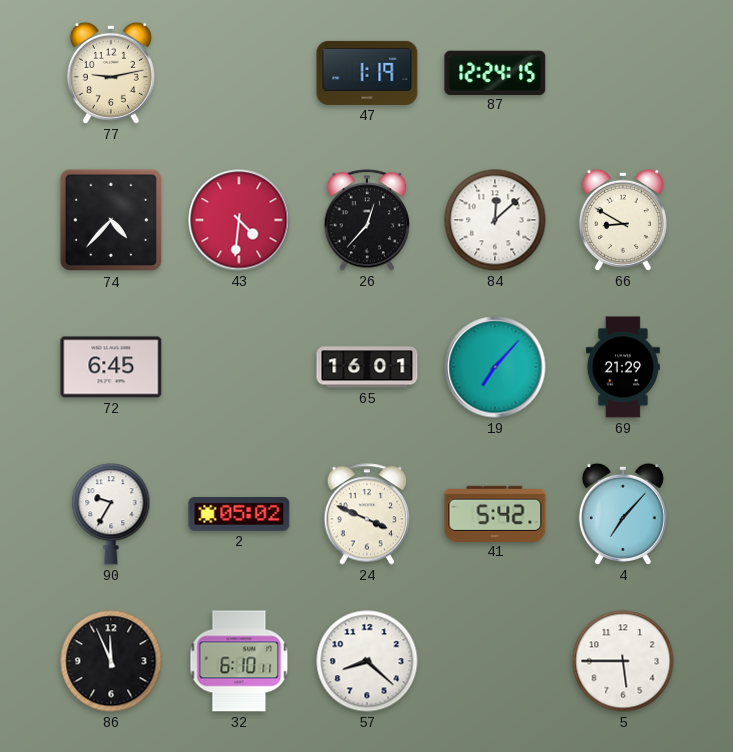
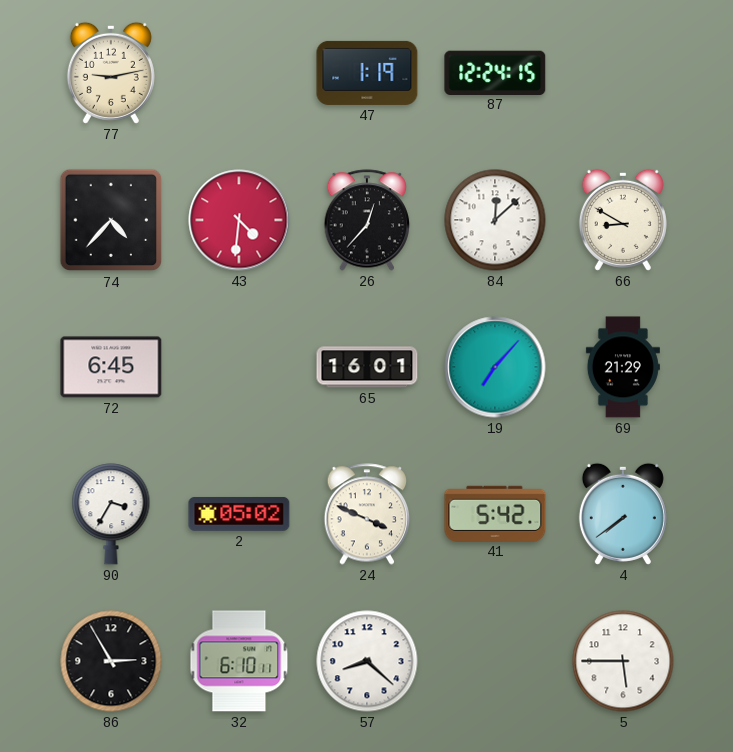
90: 9:35 -> 3:35
4: 7:07 -> 7:39
86: 11:56 -> 2:55
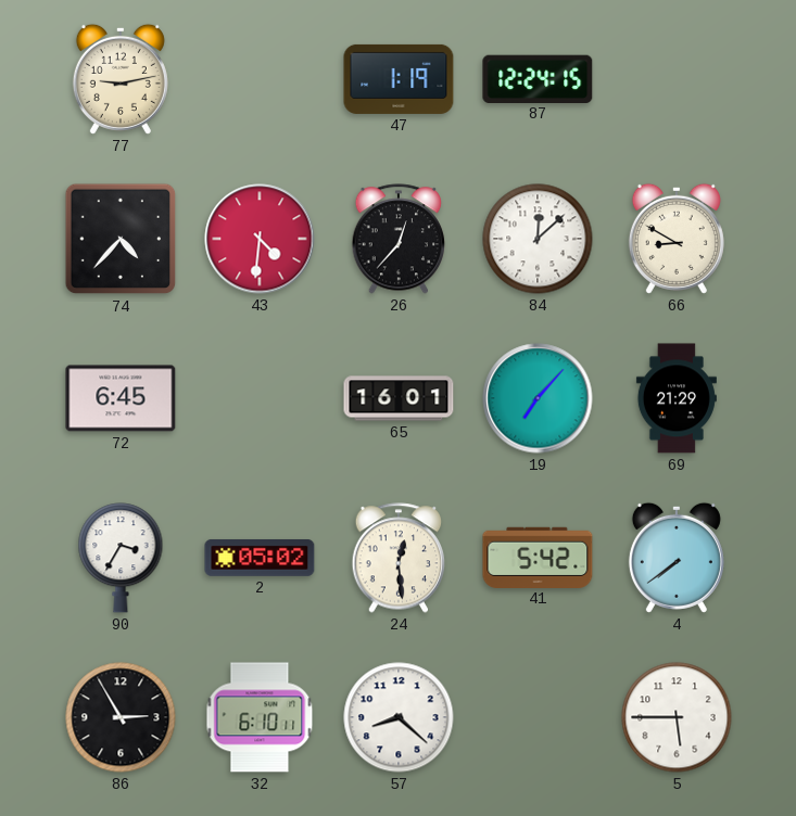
24: 3:49 -> 12:29
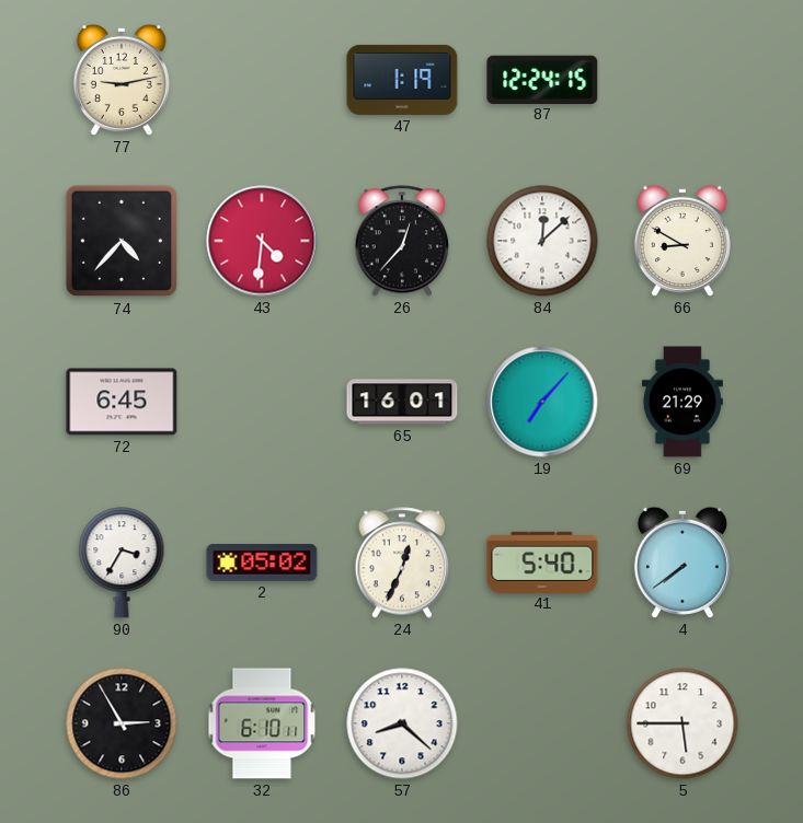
24: 12:29 -> 12:34
41: 5:42 -> 5:40
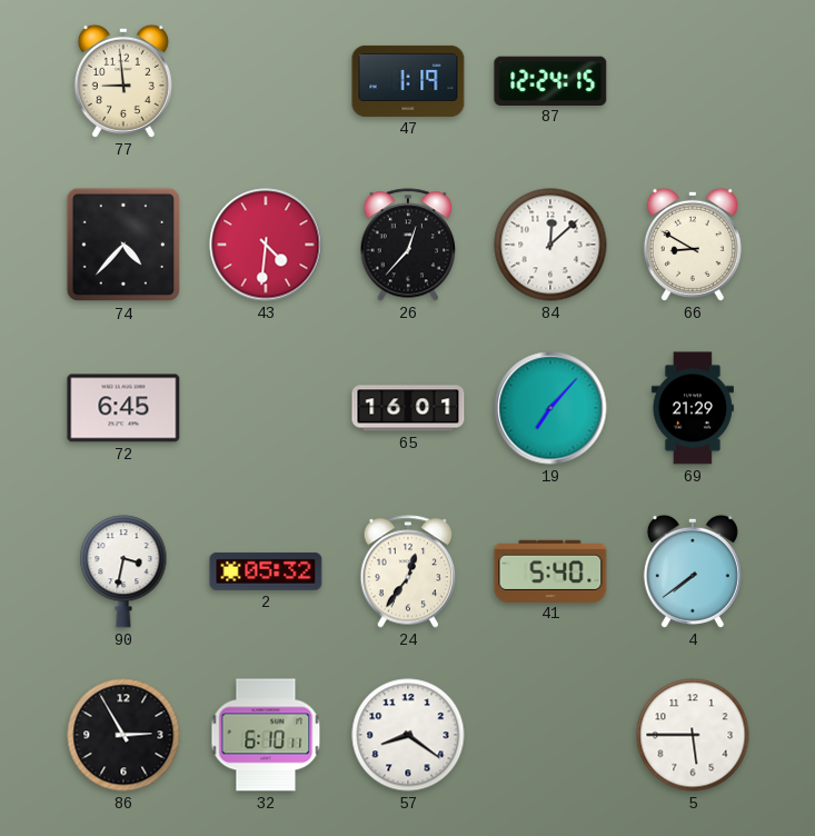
77: 9:13 -> 8:59
90: 3:35 -> 3:32
2: 05:02 -> 05:32
24: 12:34 -> 12:36
57: 8:22 -> 8:21
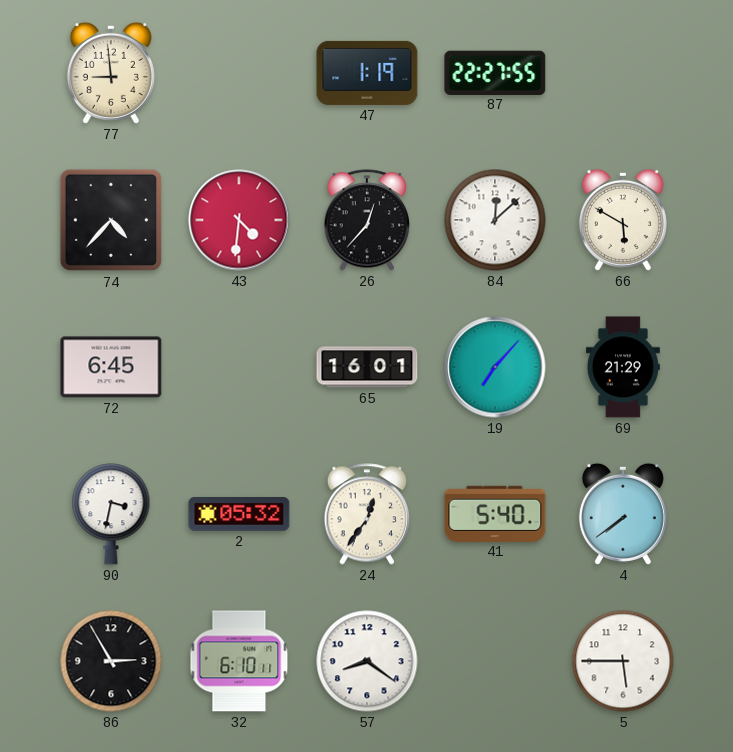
87: 12:24 -> 22:27
66: 8:50 -> 5:50
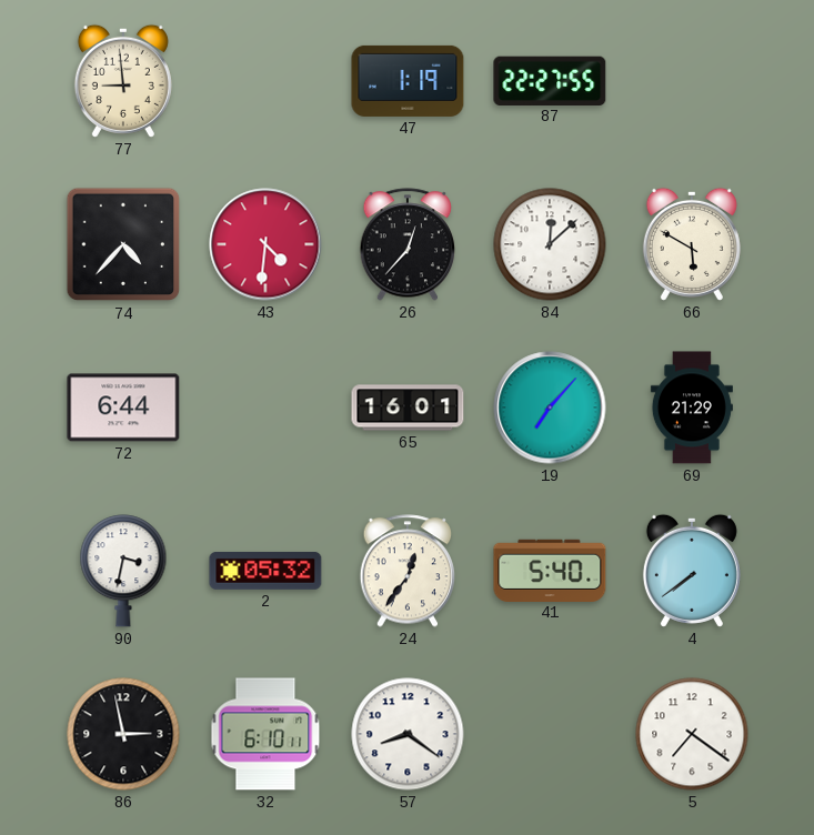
72: 6:45 -> 6:44
86: 2:55 -> 2:58
5: 5:45 -> 7:21
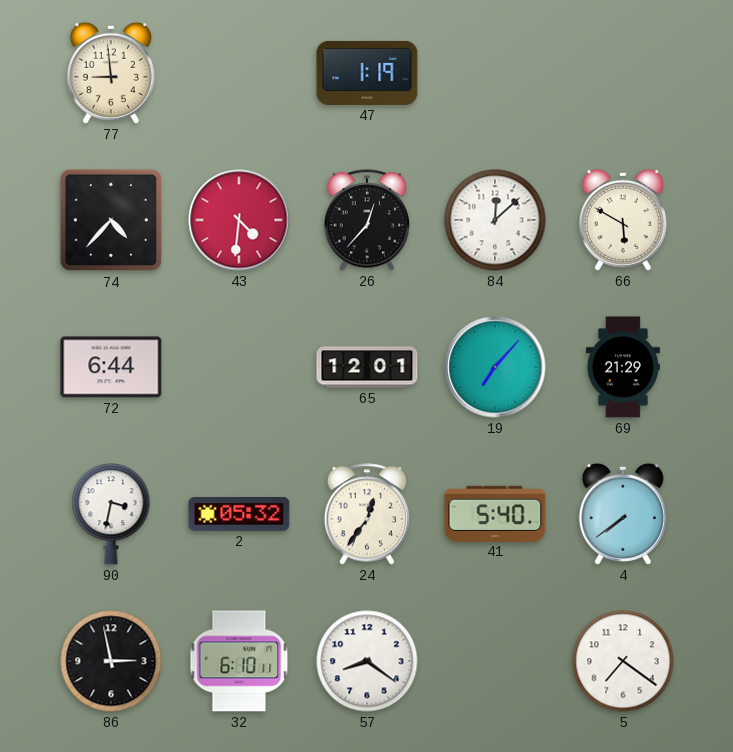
87: 22:27 -> none
65: 16:01 -> 12:01
